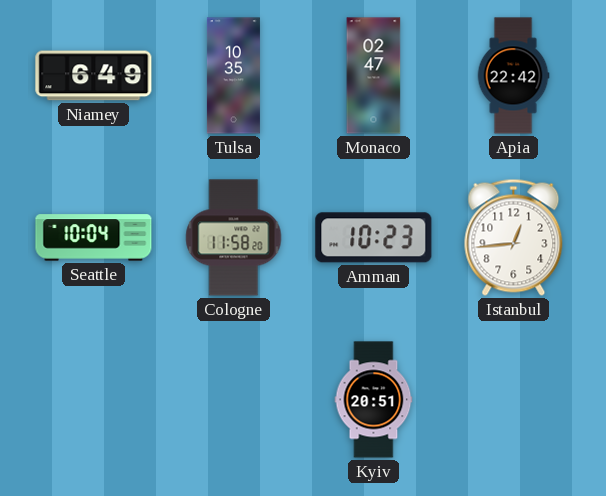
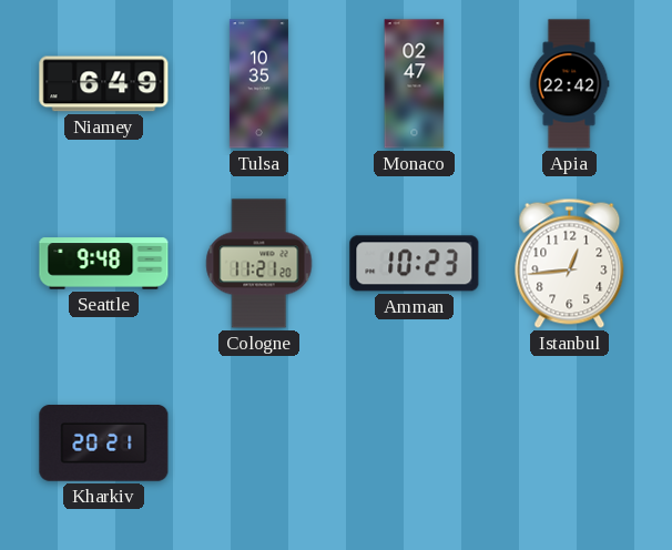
Seattle: 10:04 -> 9:48
Cologne: 11:58 -> 11:21
Kharkiv: none -> 20:21
Kyiv: 20:51 -> none
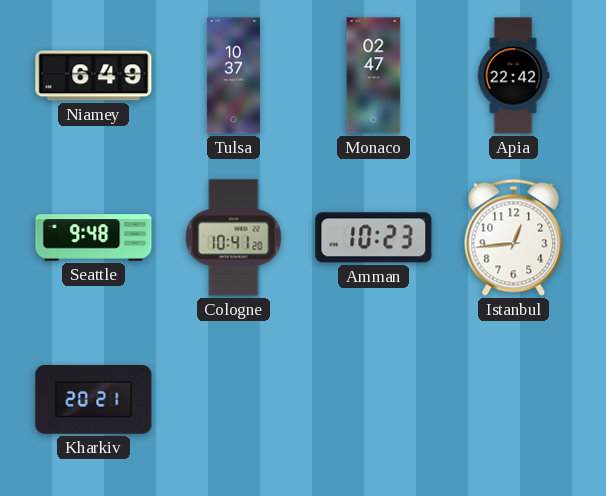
Tulsa: 10:35 -> 10:37
Cologne: 11:21 -> 10:41
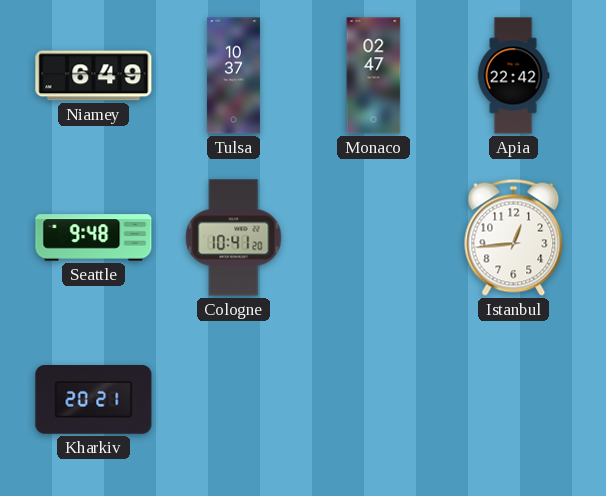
Amman: 10:23 -> none
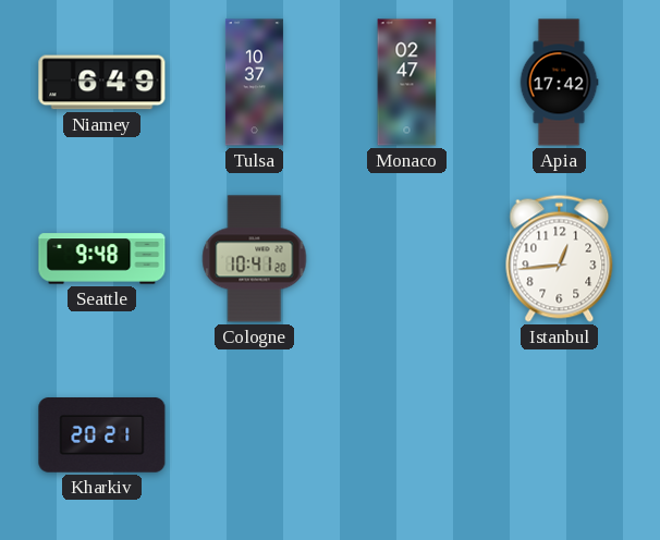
Apia: 22:42 -> 17:42
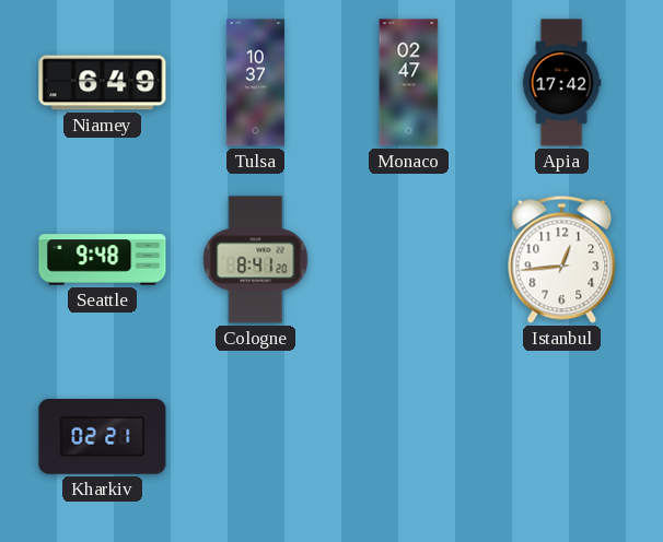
Cologne: 10:41 -> 8:41
Kharkiv: 20:21 -> 02:21
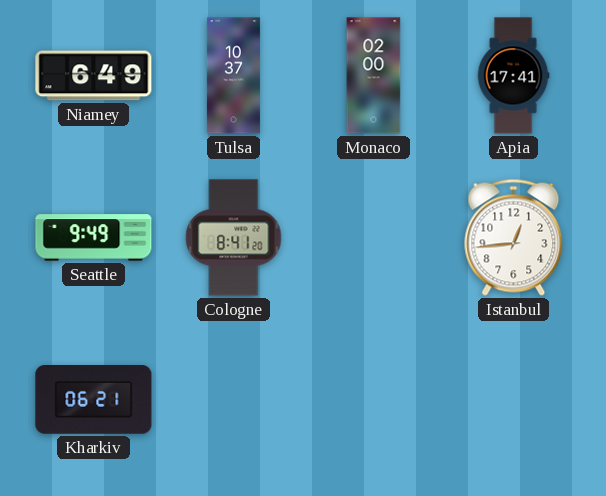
Monaco: 02:47 -> 02:00
Apia: 17:42 -> 17:41
Seattle: 9:48 -> 9:49
Kharkiv: 02:21 -> 06:21
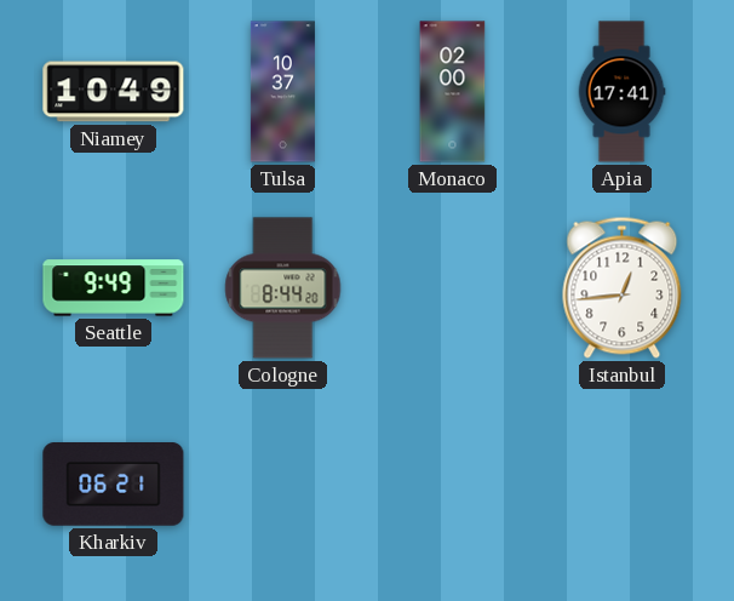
Niamey: 6:49 -> 10:49
Cologne: 8:41 -> 8:44
